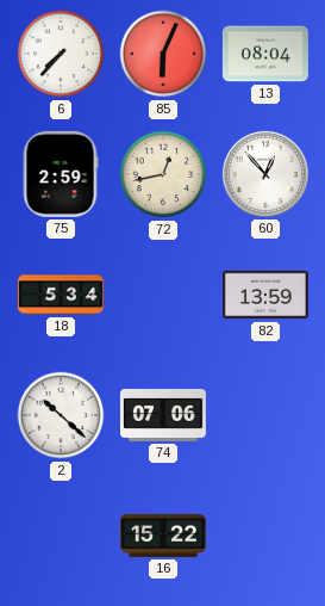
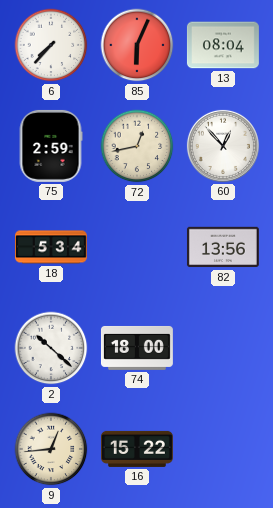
82: 13:59 -> 13:56
74: 07:06 -> 18:00
9: none -> 12:44
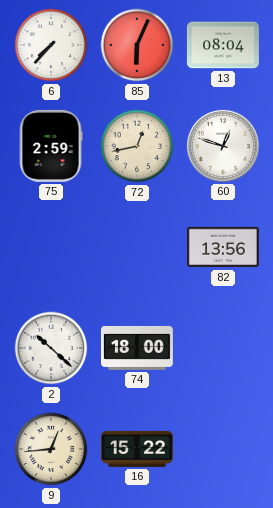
60: 12:53 -> 12:48
18: 5:34 -> none
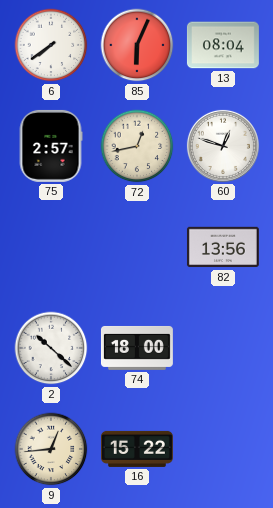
6: 7:37 -> 7:39
75: 2:59 -> 2:57
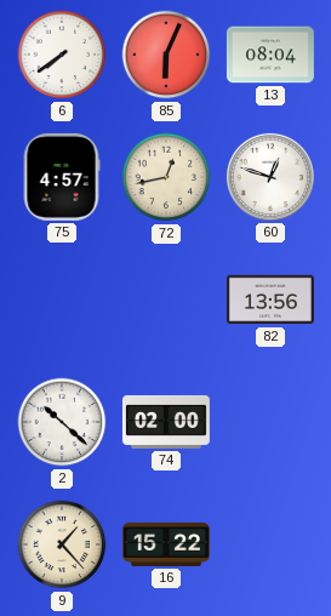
75: 2:57 -> 4:57
74: 18:00 -> 02:00
9: 12:44 -> 1:23
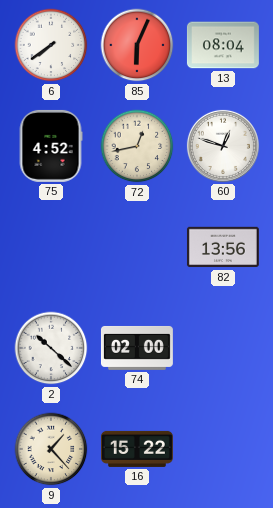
75: 4:57 -> 4:52
